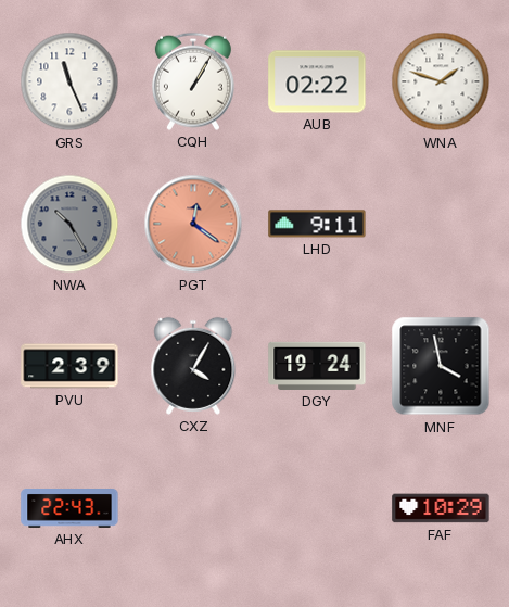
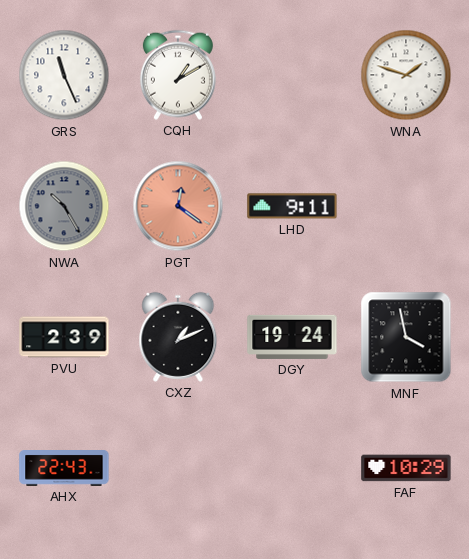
CQH: 1:05 -> 1:10
AUB: 02:22 -> none
CXZ: 4:05 -> 1:11
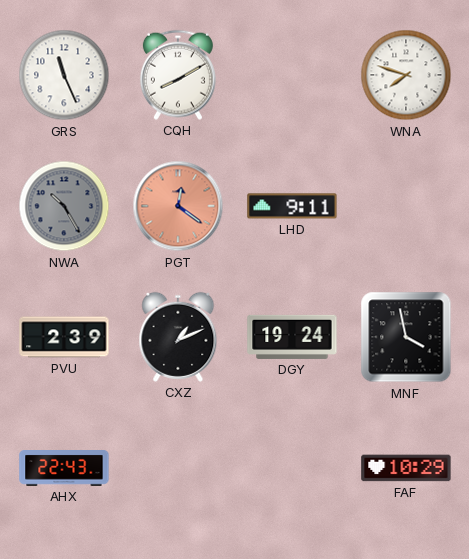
CQH: 1:10 -> 8:10
WNA: 1:48 -> 7:48
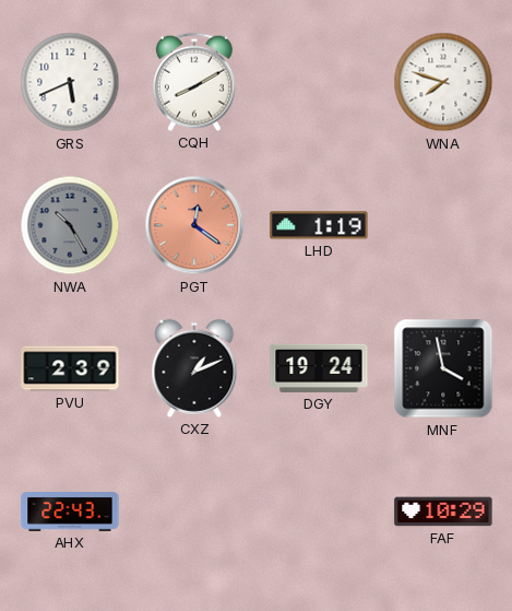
GRS: 11:26 -> 5:41
LHD: 9:11 -> 1:19
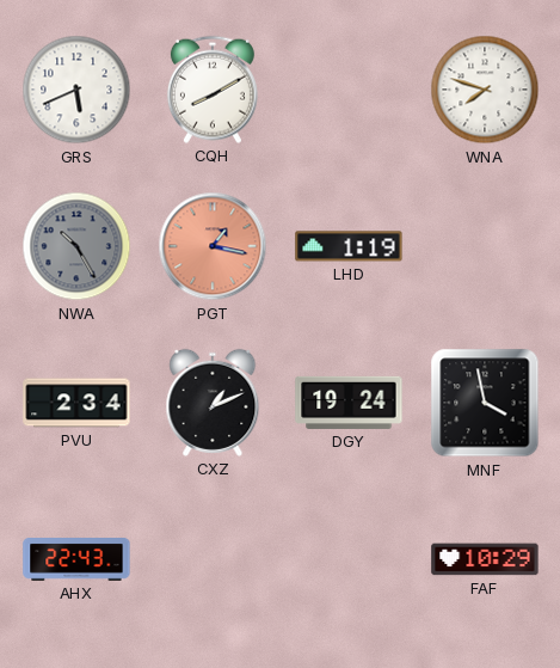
PGT: 12:21 -> 1:17
PVU: 2:39 -> 2:34
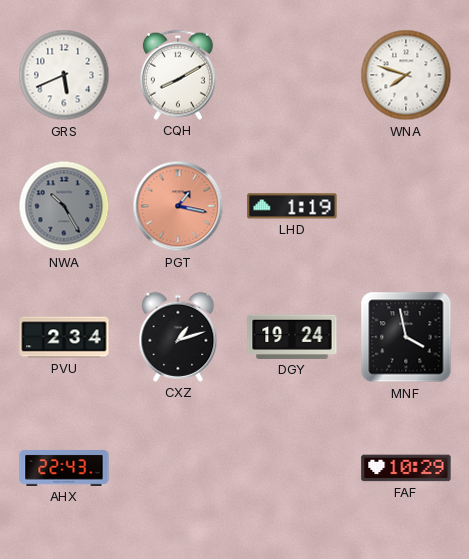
CXZ: 1:11 -> 1:12
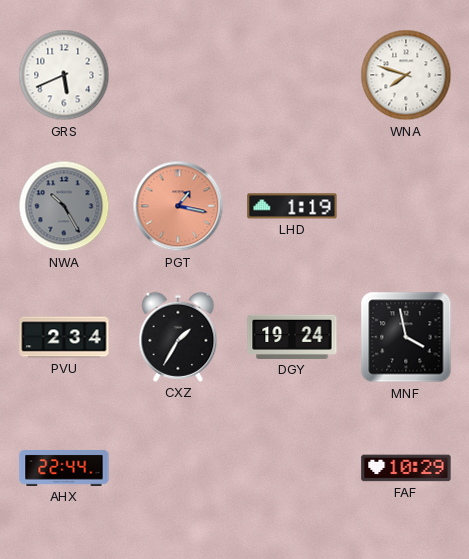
CQH: 8:10 -> none
CXZ: 1:12 -> 1:35
AHX: 22:43 -> 22:44
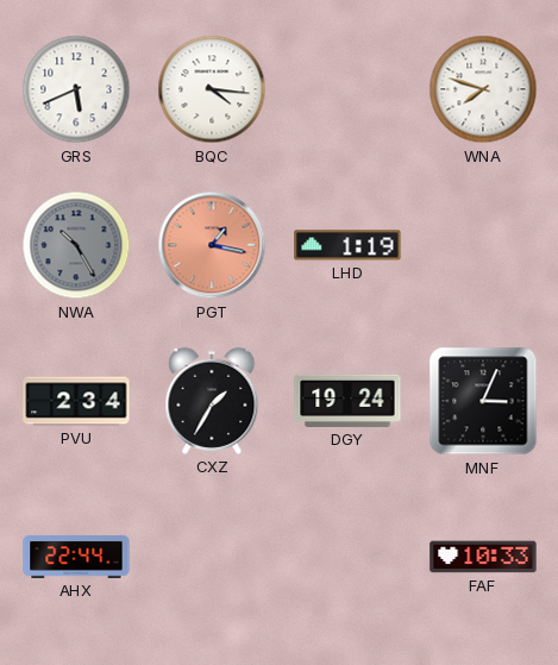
BQC: none -> 4:16
MNF: 3:58 -> 3:04
FAF: 10:29 -> 10:33
